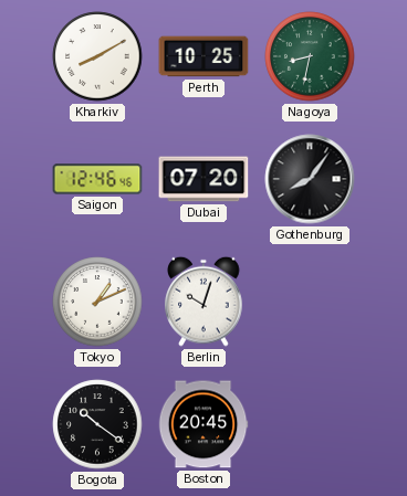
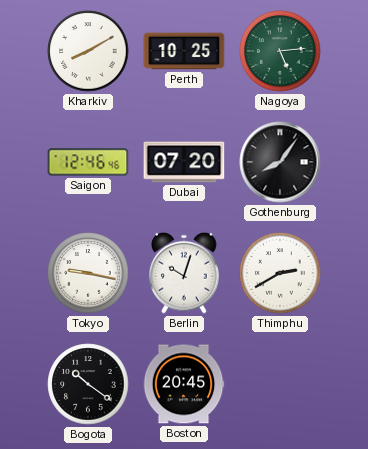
Nagoya: 8:32 -> 5:14
Tokyo: 1:11 -> 9:17
Thimphu: none -> 2:40
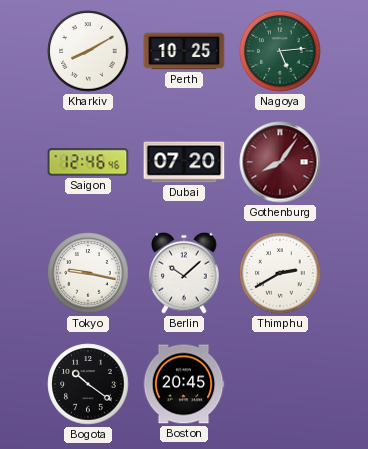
Gothenburg dial: black -> burgundy
Berlin: 10:03 -> 10:08
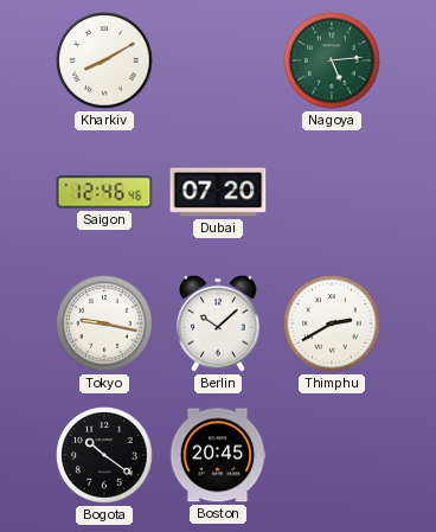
Perth: 10:25 -> none
Gothenburg: 8:06 -> none
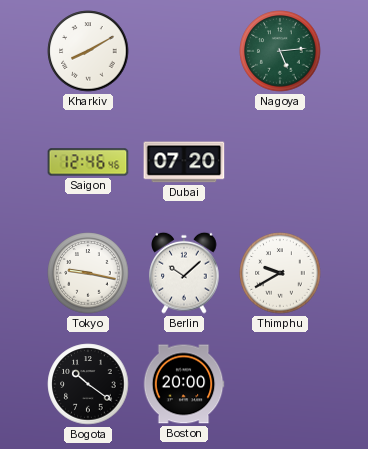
Thimphu: 2:40 -> 9:40
Boston: 20:45 -> 20:00
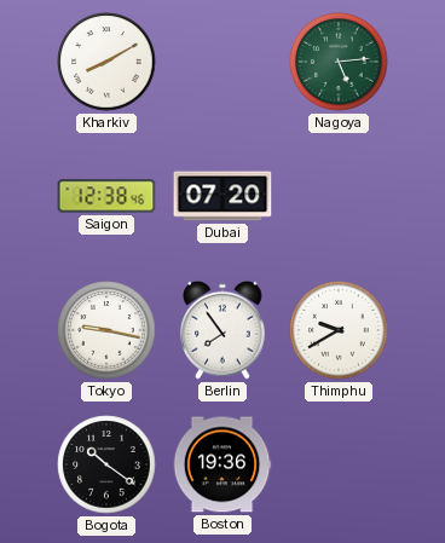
Saigon: 12:46 -> 12:38
Berlin: 10:08 -> 7:54
Boston: 20:00 -> 19:36
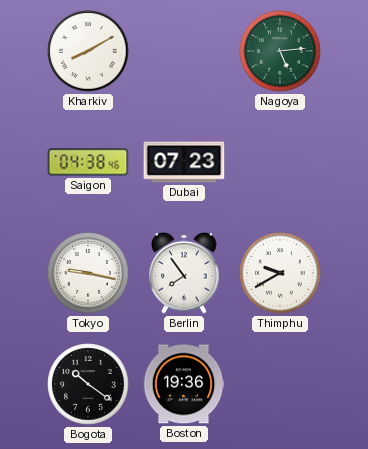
Saigon: 12:38 -> 04:38
Dubai: 07:20 -> 07:23
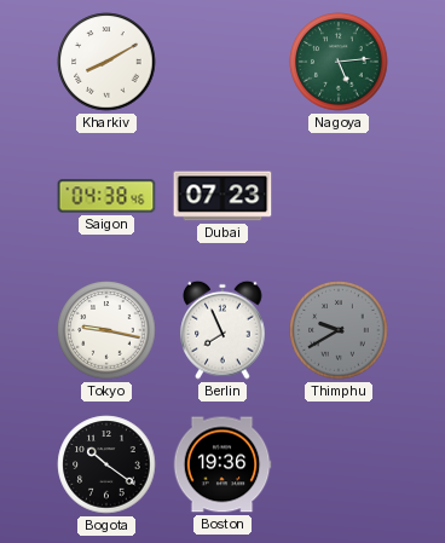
Berlin: 7:54 -> 7:56
Thimphu dial: white -> grey
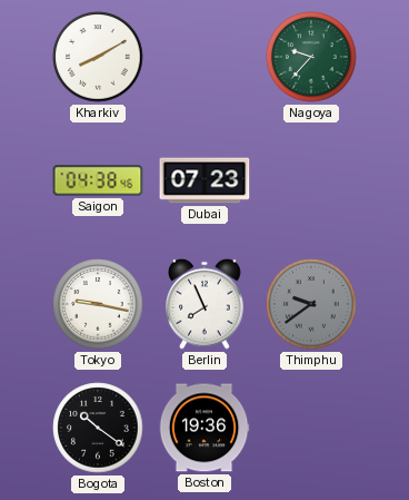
Nagoya: 5:14 -> 9:37
Thimphu: 9:40 -> 9:39
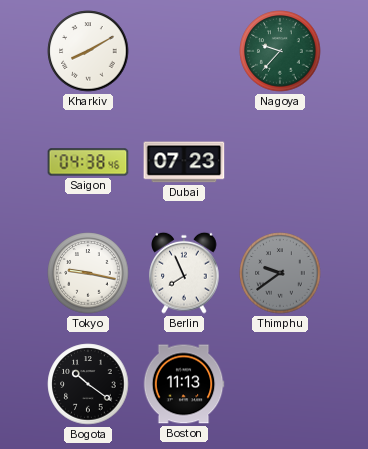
Boston: 19:36 -> 11:13
